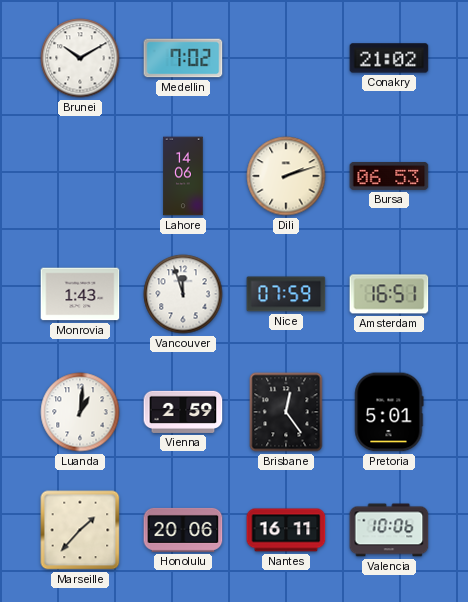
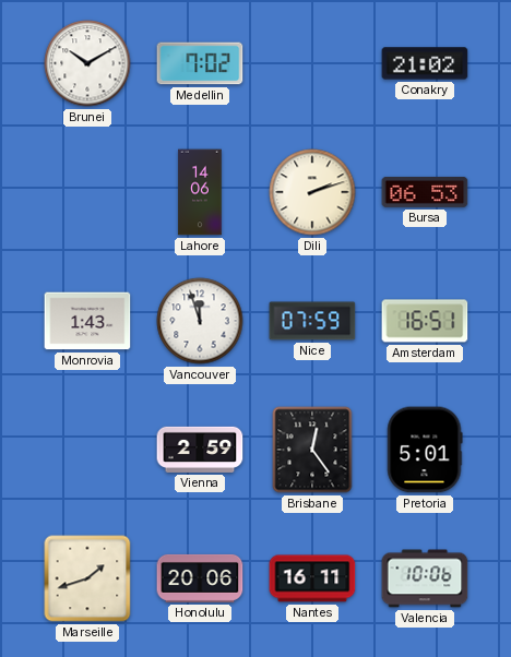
Luanda: 1:01 -> none
Marseille: 1:37 -> 1:42
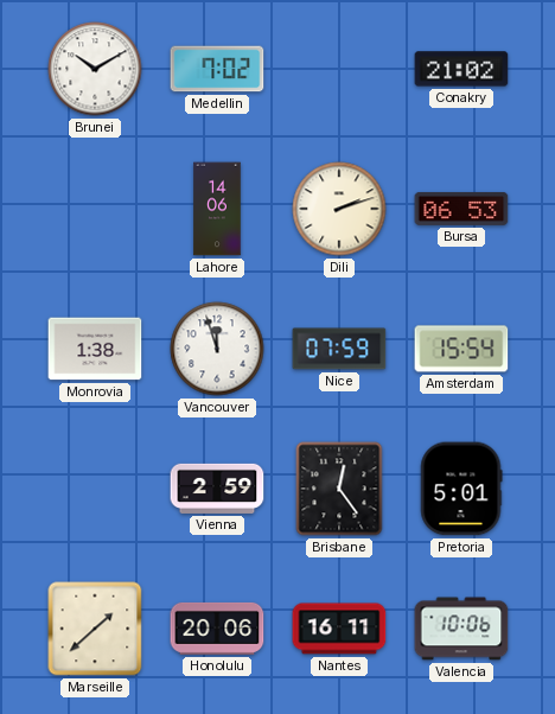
Monrovia: 1:43 -> 1:38
Amsterdam: 16:51 -> 15:54
Marseille: 1:42 -> 1:38
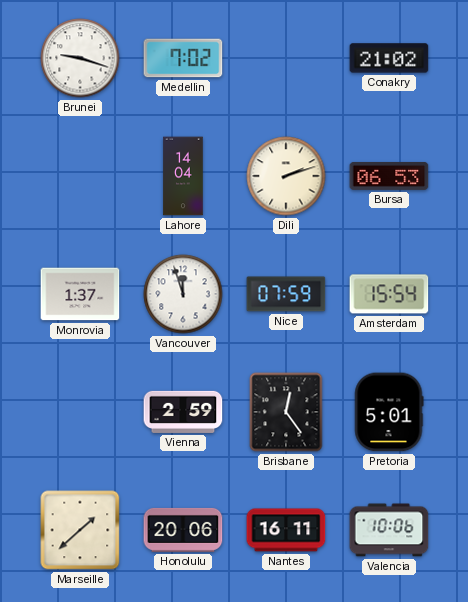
Brunei: 10:10 -> 9:18
Lahore: 14:06 -> 14:04
Monrovia: 1:38 -> 1:37
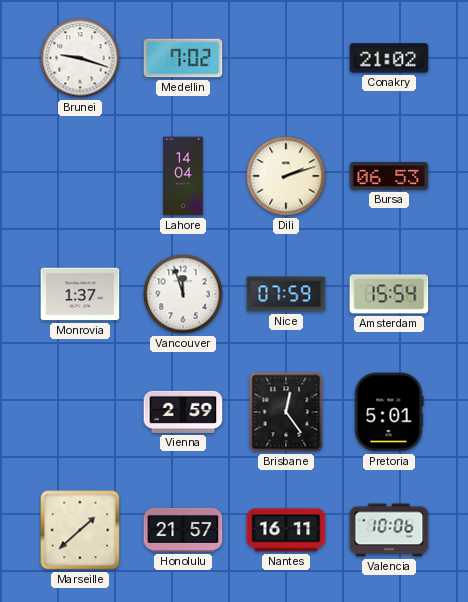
Honolulu: 20:06 -> 21:57
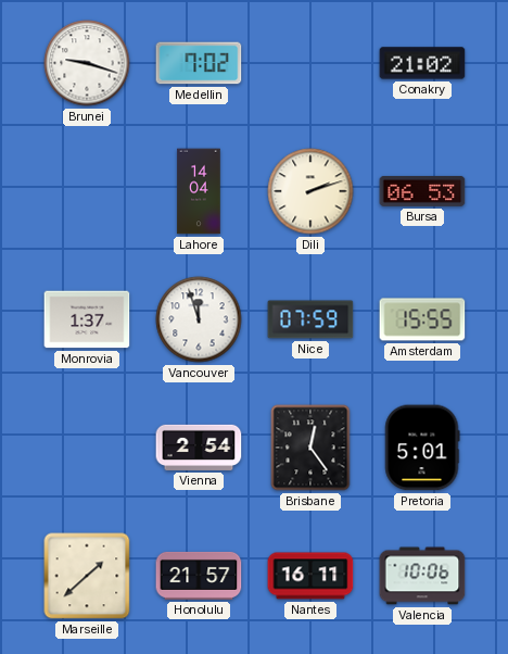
Amsterdam: 15:54 -> 15:55
Vienna: 2:59 -> 2:54
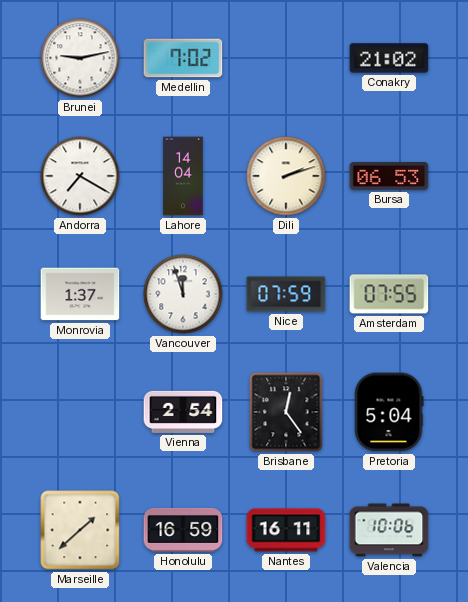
Brunei: 9:18 -> 9:13
Andorra: none -> 7:20
Amsterdam: 15:55 -> 07:55
Pretoria: 5:01 -> 5:04
Honolulu: 21:57 -> 16:59
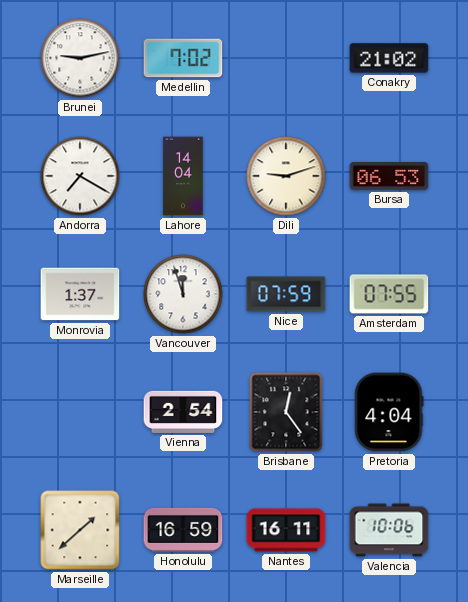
Dili: 2:12 -> 9:12
Pretoria: 5:04 -> 4:04
